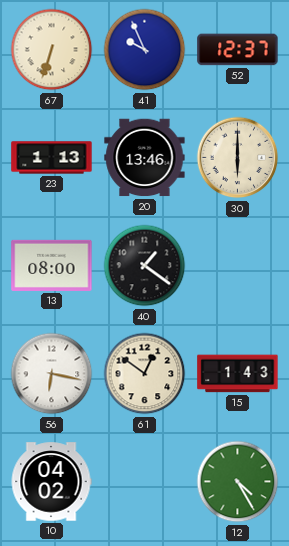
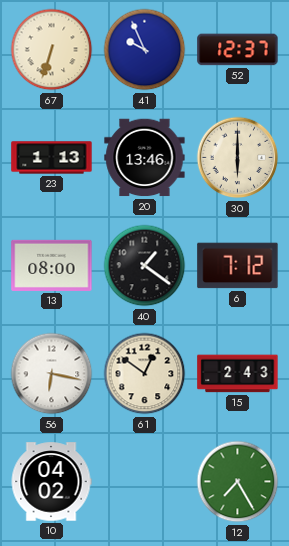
6: none -> 7:12
15: 1:43 -> 2:43
12: 4:25 -> 7:25
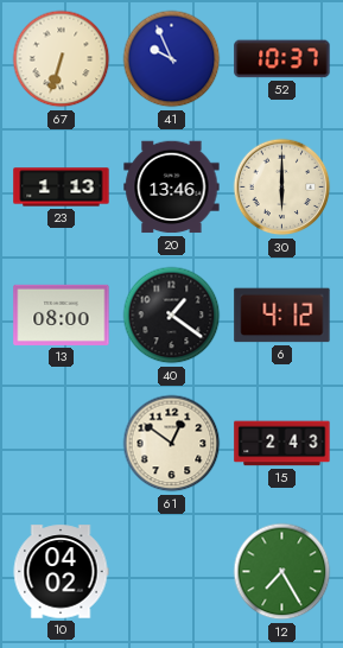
52: 12:37 -> 10:37
6: 7:12 -> 4:12
56: 6:17 -> none
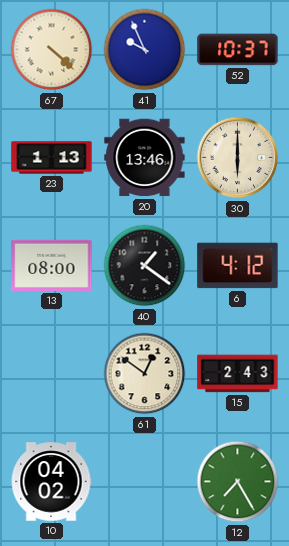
67: 6:33 -> 4:22
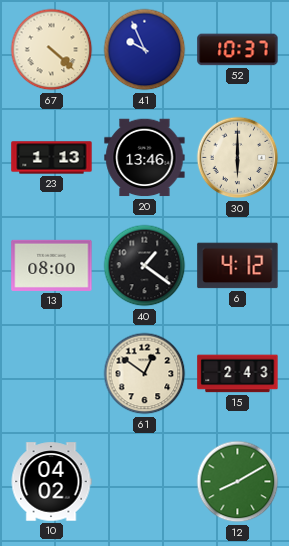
12: 7:25 -> 8:10
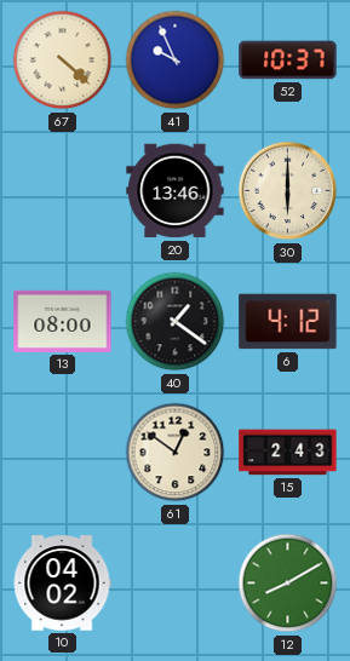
23: 1:13 -> none
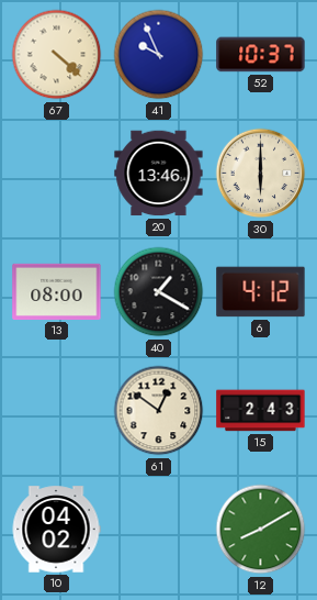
40: 1:21 -> 1:20
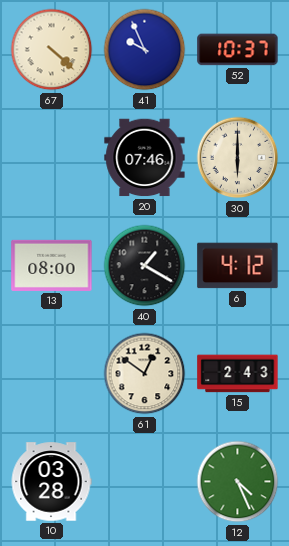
20: 13:46 -> 07:46
10: 04:02 -> 03:28
12: 8:10 -> 4:26
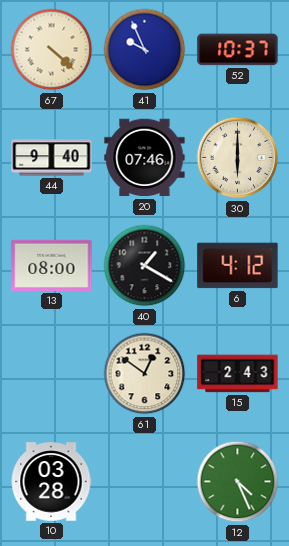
44: none -> 9:40
